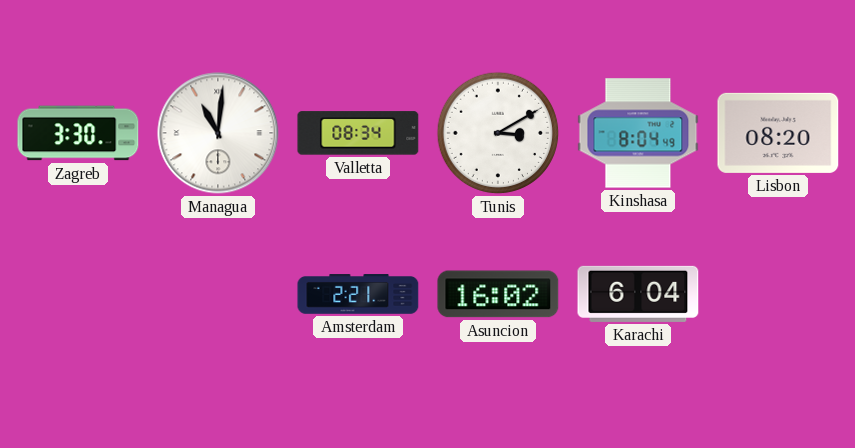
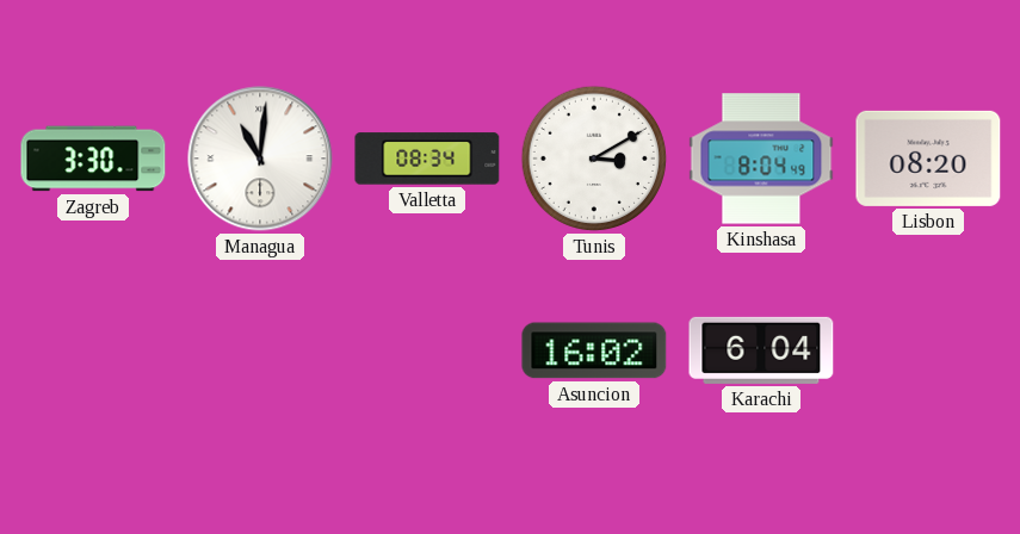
Amsterdam: 2:21 -> none
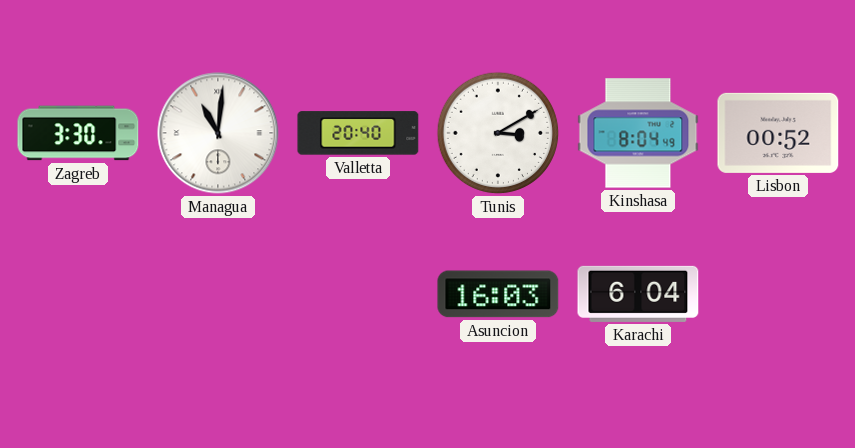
Valletta: 08:34 -> 20:40
Lisbon: 08:20 -> 00:52
Asuncion: 16:02 -> 16:03
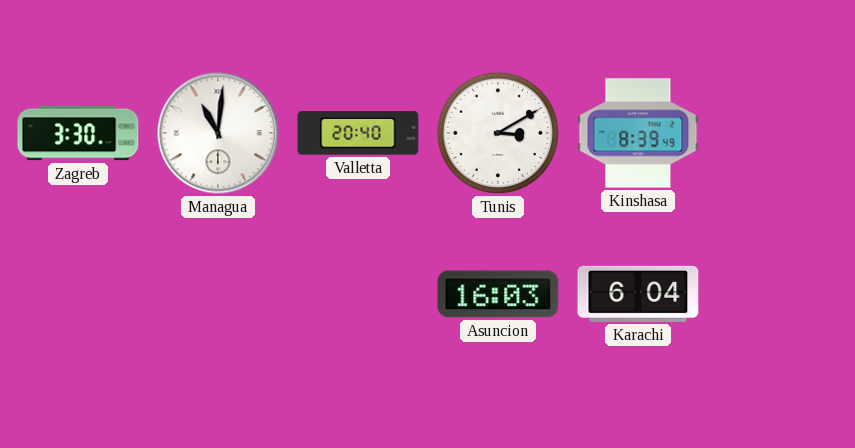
Kinshasa: 8:04 -> 8:39
Lisbon: 00:52 -> none
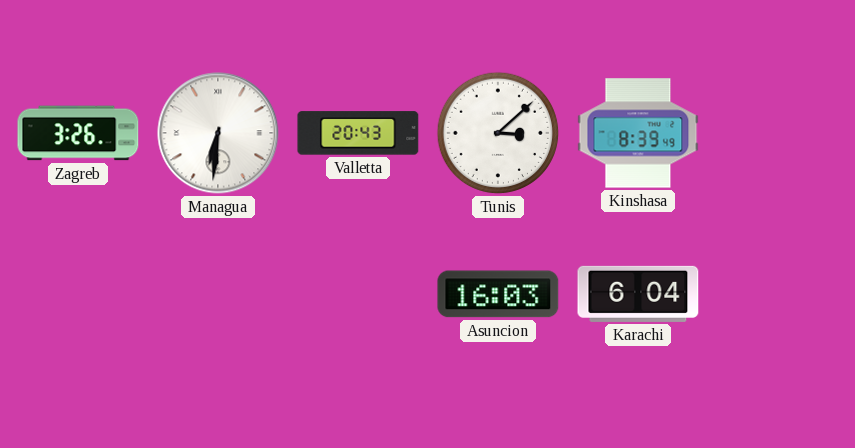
Zagreb: 3:30 -> 3:26
Managua: 11:01 -> 6:31
Valletta: 20:40 -> 20:43
Tunis: 3:10 -> 3:08
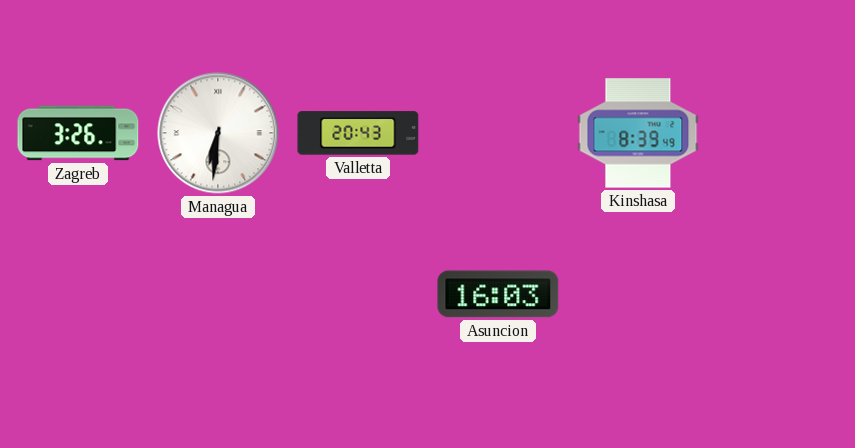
Tunis: 3:08 -> none
Karachi: 6:04 -> none
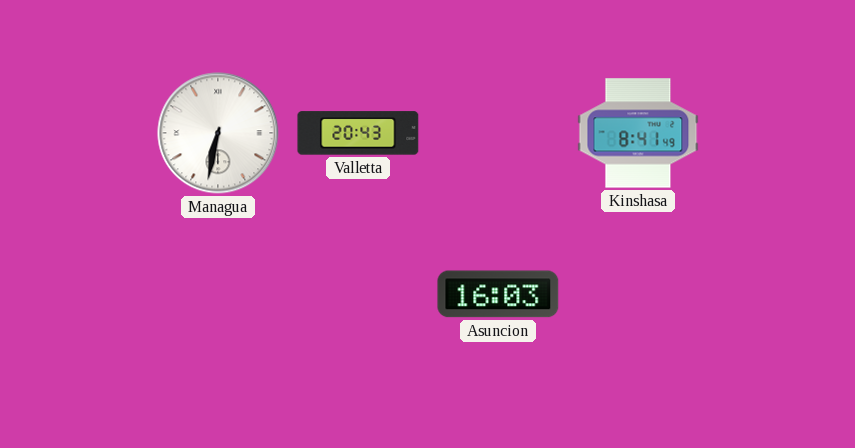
Zagreb: 3:26 -> none
Managua: 6:31 -> 6:32
Kinshasa: 8:39 -> 8:41
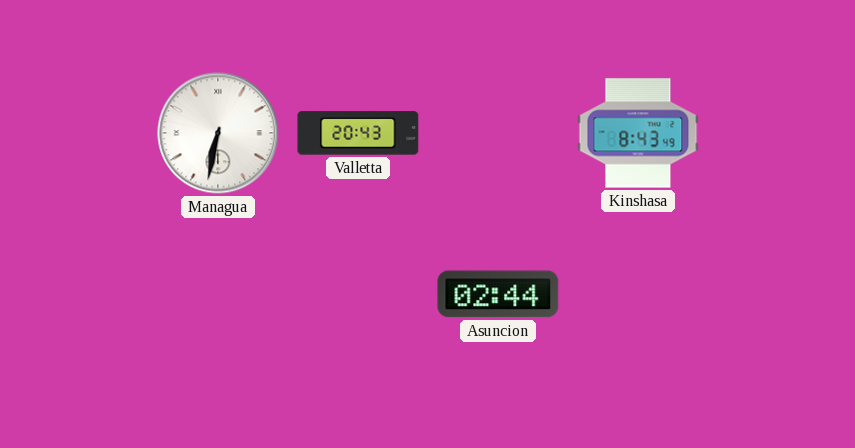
Kinshasa: 8:41 -> 8:43
Asuncion: 16:03 -> 02:44
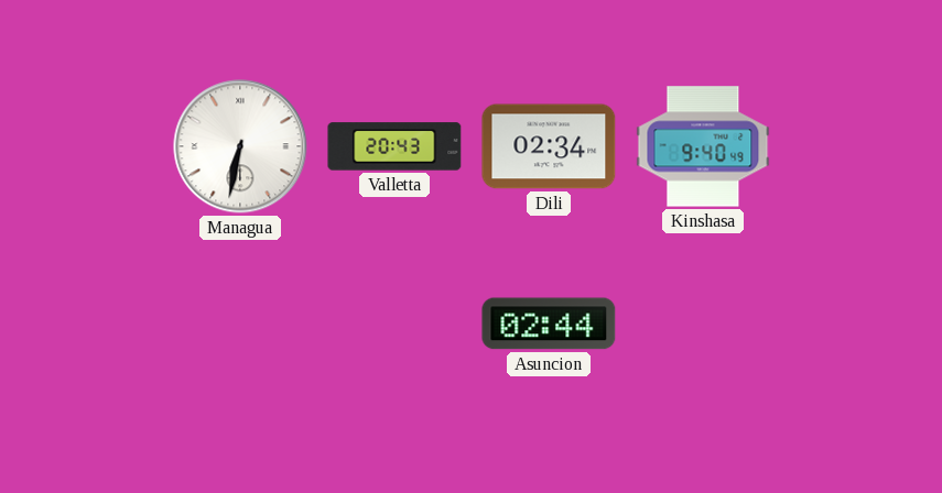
Dili: none -> 02:34
Kinshasa: 8:43 -> 9:40
